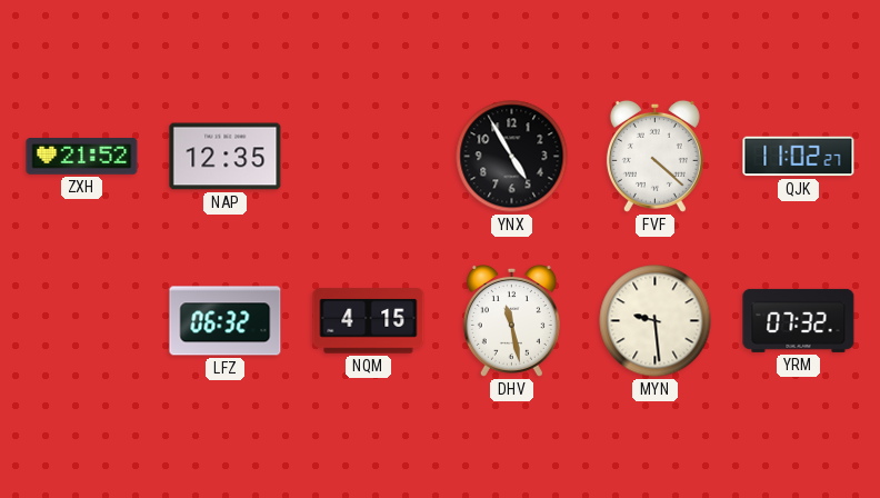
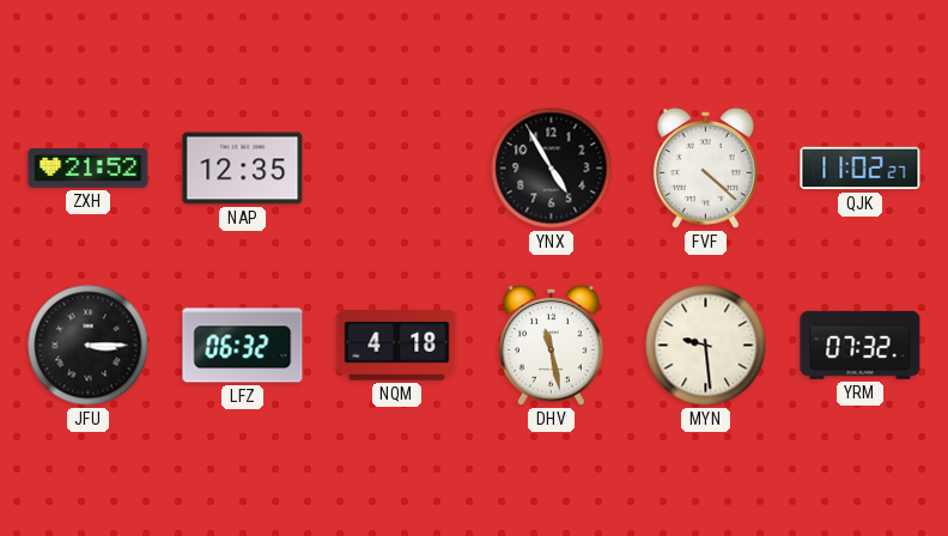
JFU: none -> 3:15
NQM: 4:15 -> 4:18
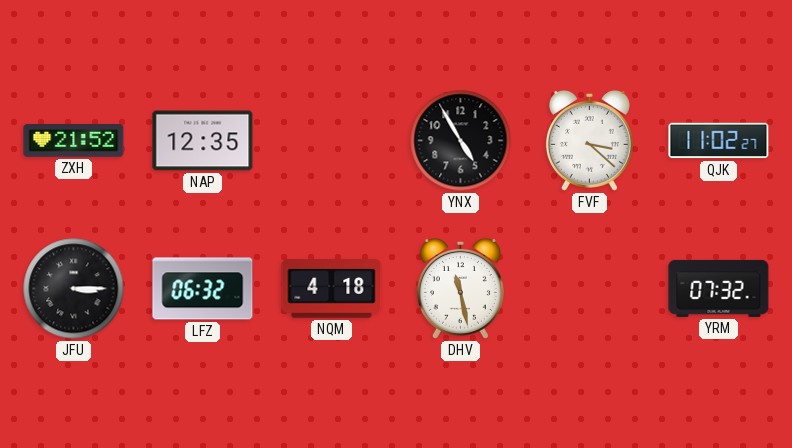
FVF: 4:22 -> 3:22
MYN: 9:29 -> none
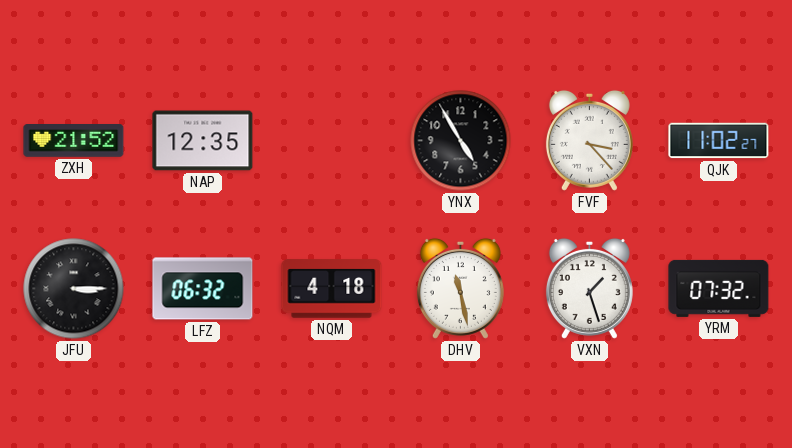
FVF: 3:22 -> 3:23
VXN: none -> 1:27
